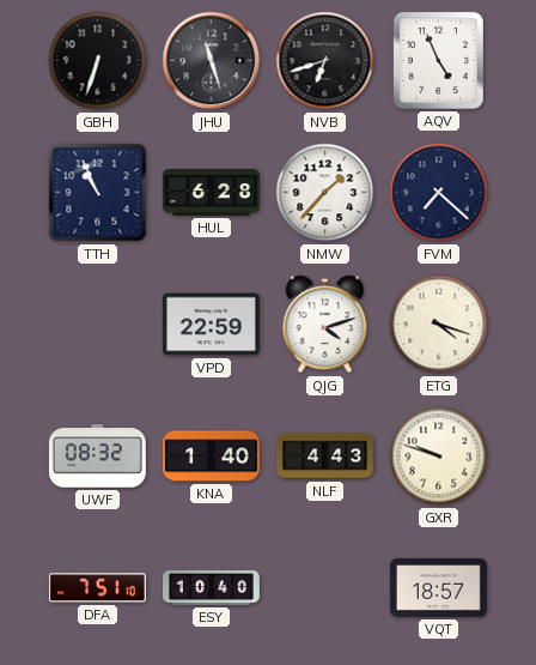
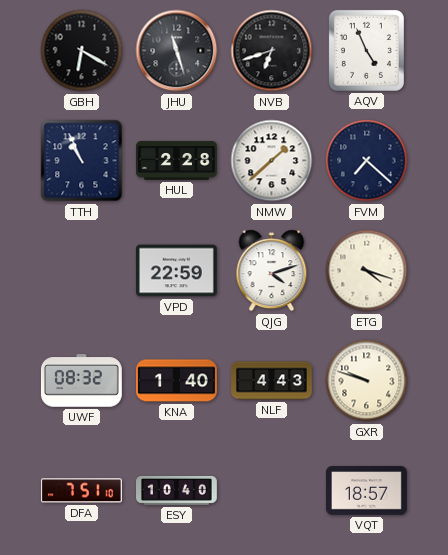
GBH: 6:33 -> 6:20
HUL: 6:28 -> 2:28
NMW: 1:37 -> 1:38
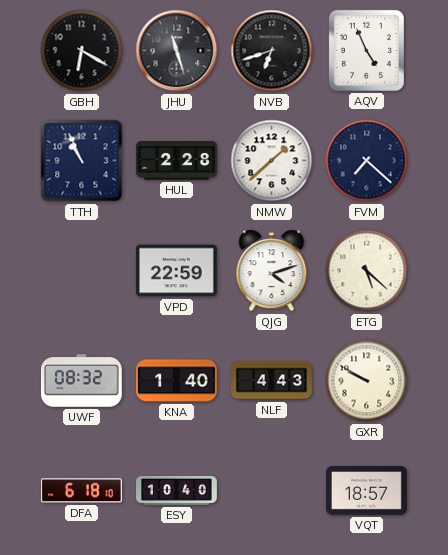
ETG: 4:18 -> 5:22
GXR: 9:48 -> 9:50
DFA: 7:51 -> 6:18
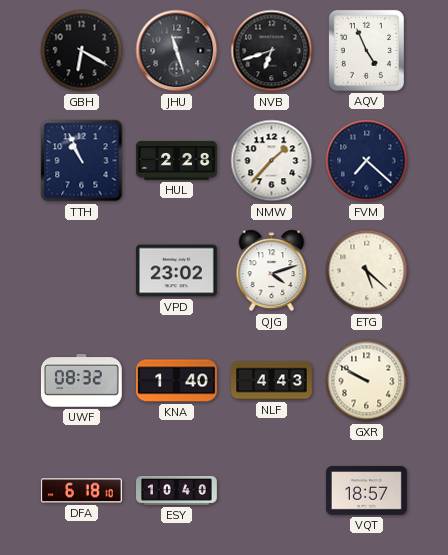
NMW: 1:38 -> 1:37
VPD: 22:59 -> 23:02
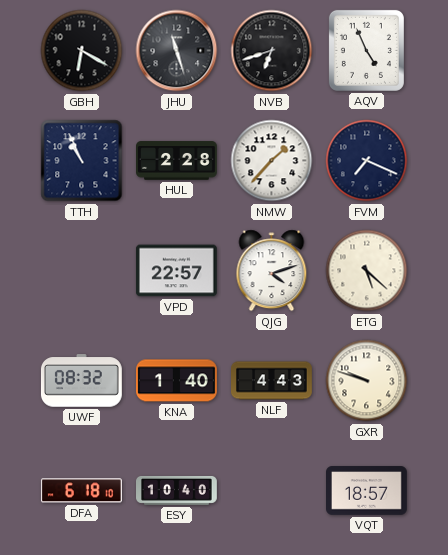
FVM: 7:22 -> 7:19
VPD: 23:02 -> 22:57
GXR: 9:50 -> 9:48
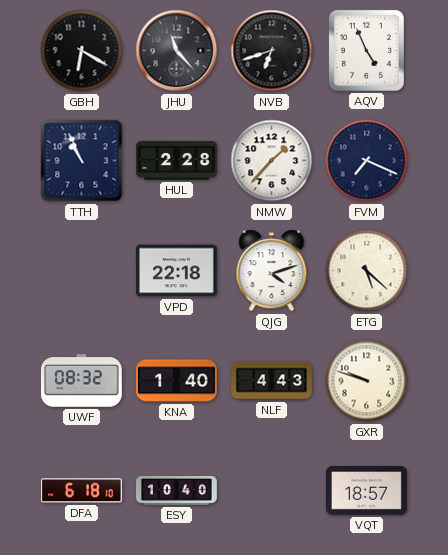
JHU: 11:27 -> 11:23
VPD: 22:57 -> 22:18
